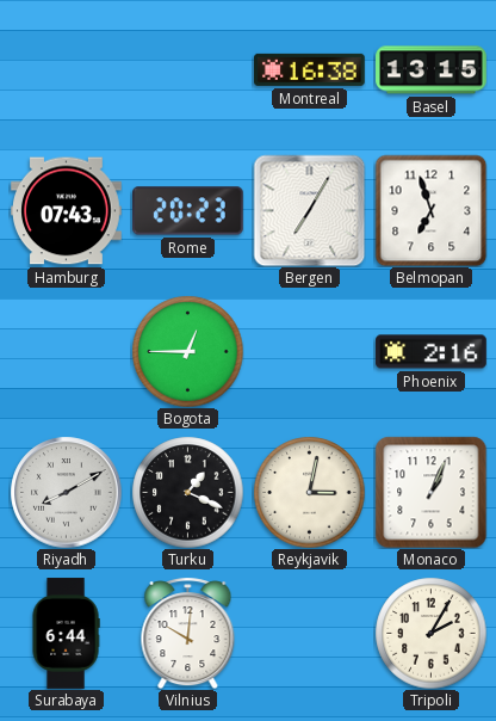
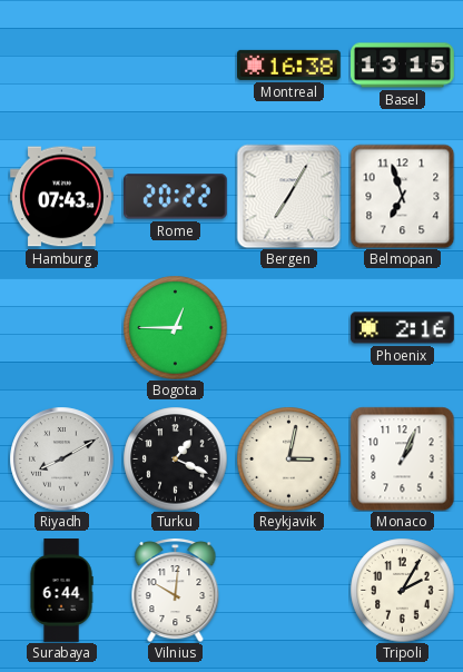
Rome: 20:23 -> 20:22
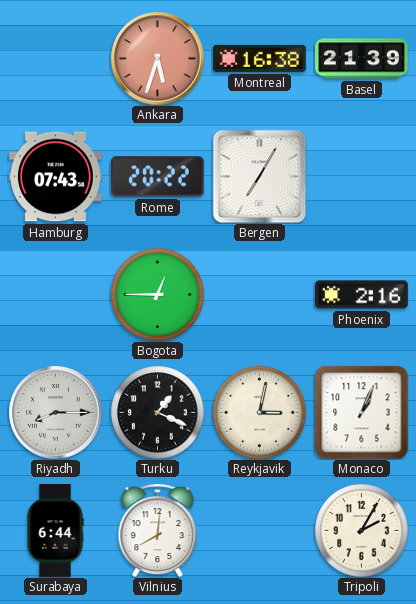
Ankara: none -> 5:33
Basel: 13:15 -> 21:39
Belmopan: 6:57 -> none
Riyadh: 8:10 -> 8:15
Vilnius: 10:01 -> 8:01
